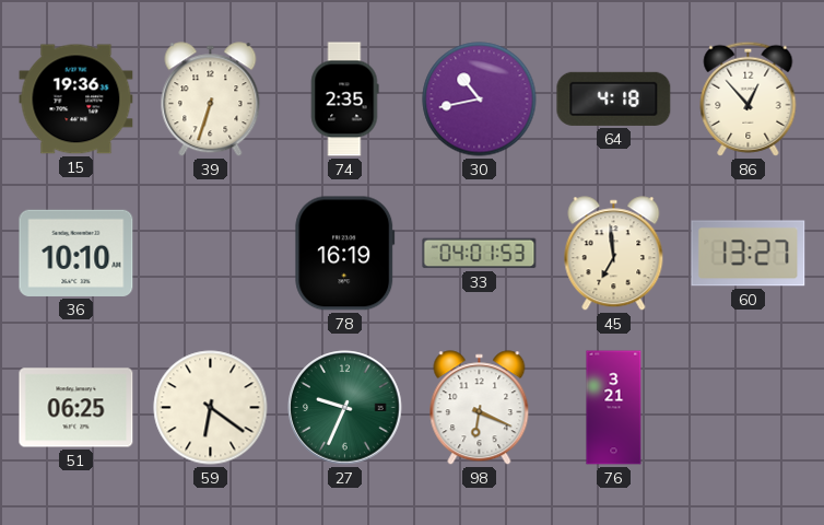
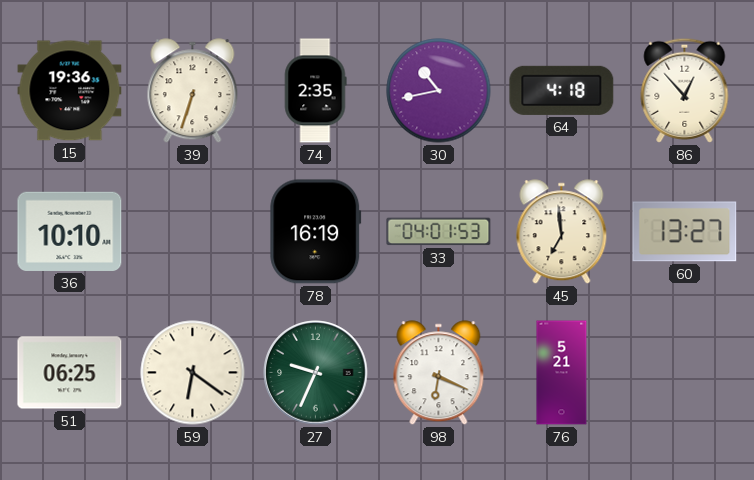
76: 3:21 -> 5:21
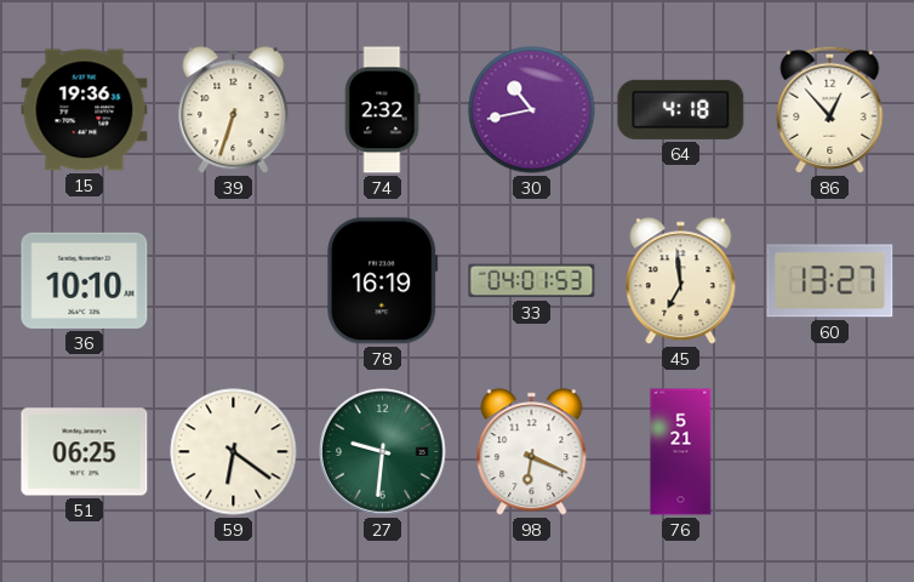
74: 2:35 -> 2:32
27: 9:34 -> 9:31
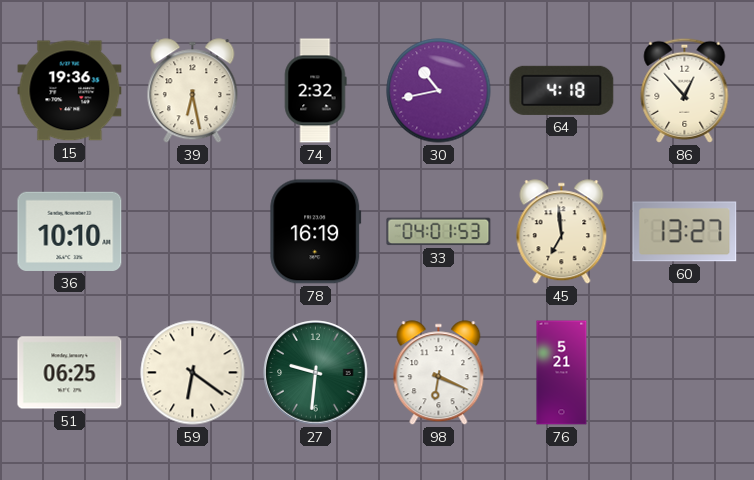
39: 6:33 -> 6:28
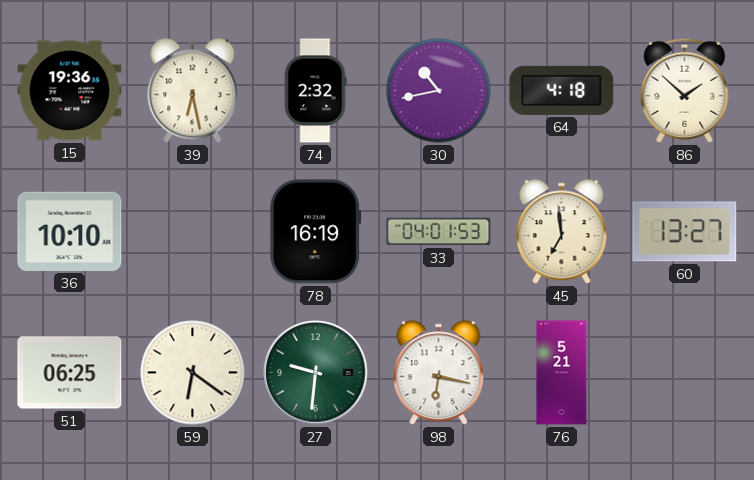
86: 12:53 -> 1:52
98: 6:19 -> 6:17
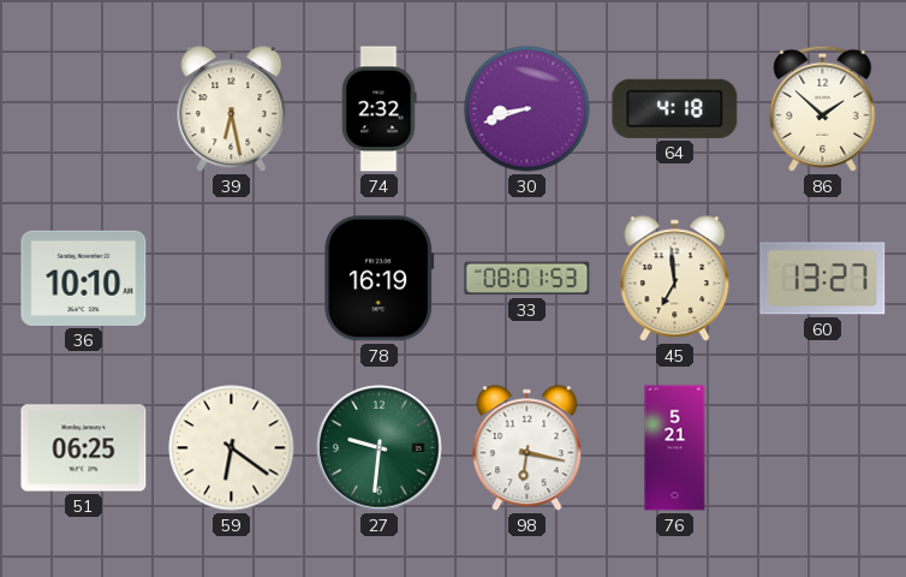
15: 19:36 -> none
30: 10:43 -> 8:42
33: 04:01 -> 08:01
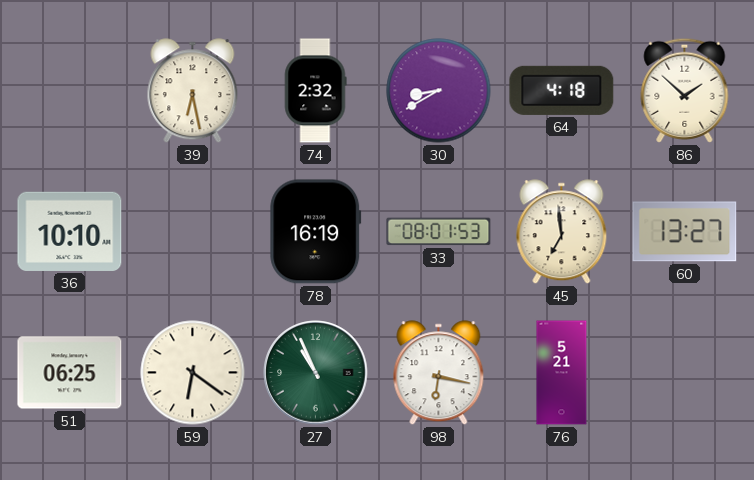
30: 8:42 -> 8:40
27: 9:31 -> 10:56
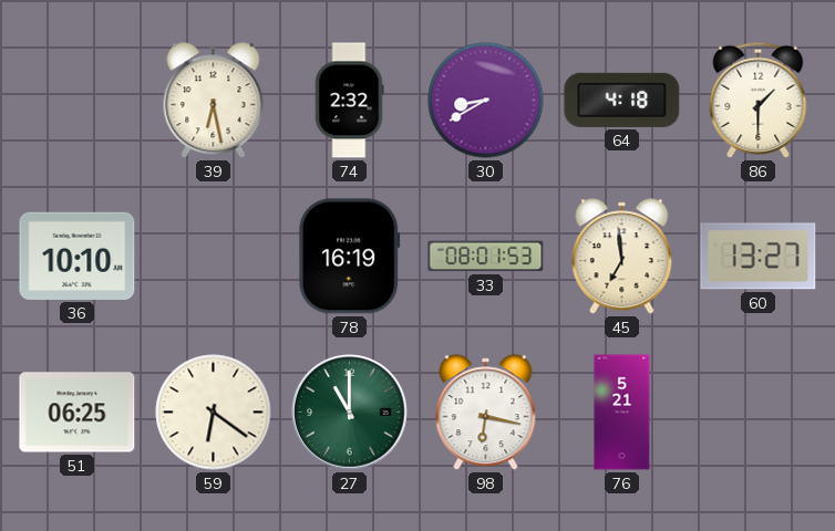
86: 1:52 -> 1:30
27: 10:56 -> 11:00
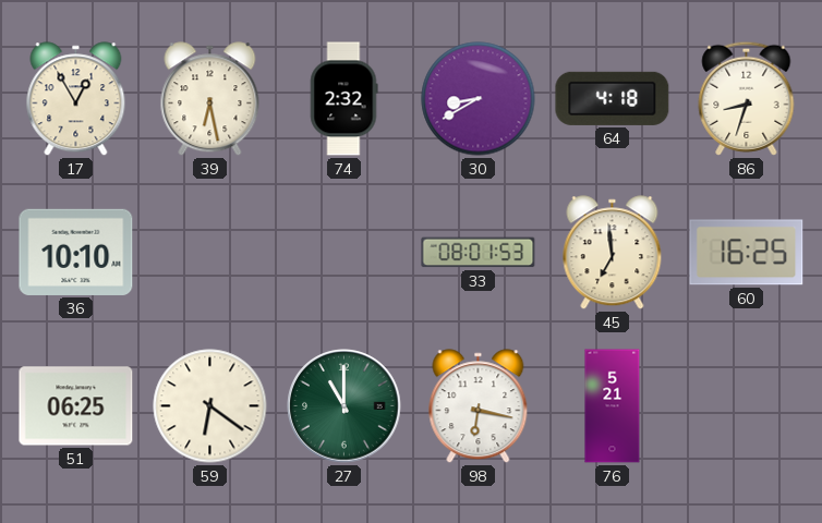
17: none -> 12:55
86: 1:30 -> 8:33
78: 16:19 -> none
60: 13:27 -> 16:25
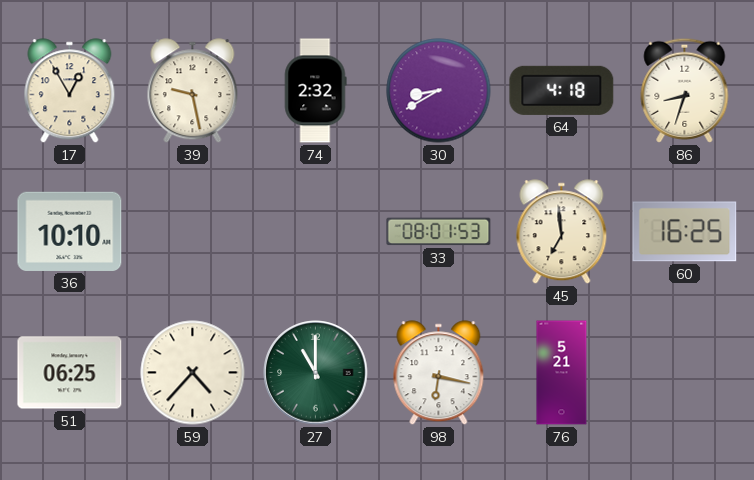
39: 6:28 -> 9:28
59: 6:21 -> 4:37
